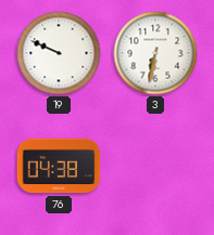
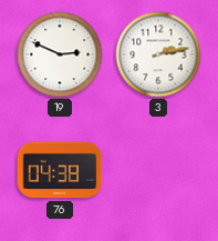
19: 9:49 -> 2:49
3: 6:32 -> 2:13
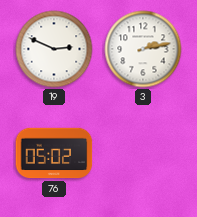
76: 04:38 -> 05:02
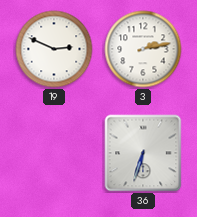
76: 05:02 -> none
36: none -> 6:33
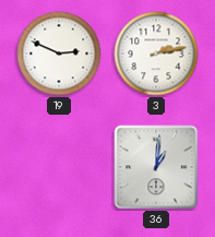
36: 6:33 -> 1:01
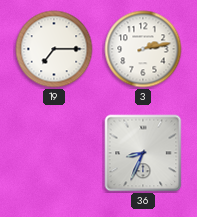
19: 2:49 -> 7:15
36: 1:01 -> 8:34
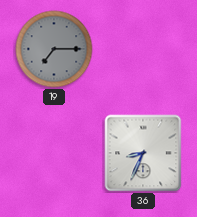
19 dial: white -> grey
3: 2:13 -> none
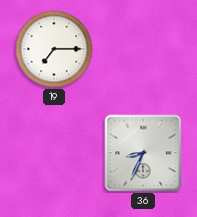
19 dial: grey -> white
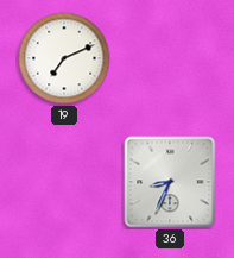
19: 7:15 -> 7:11
